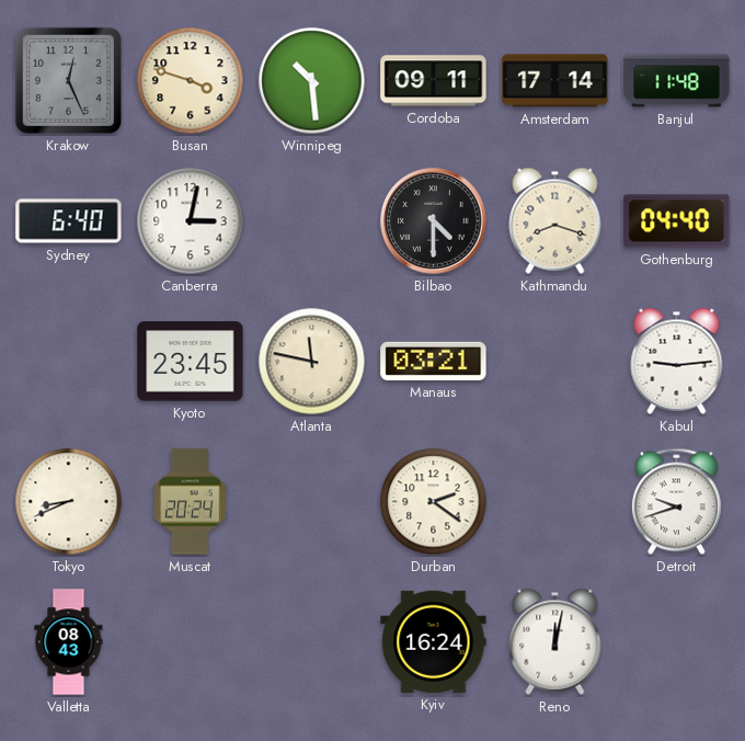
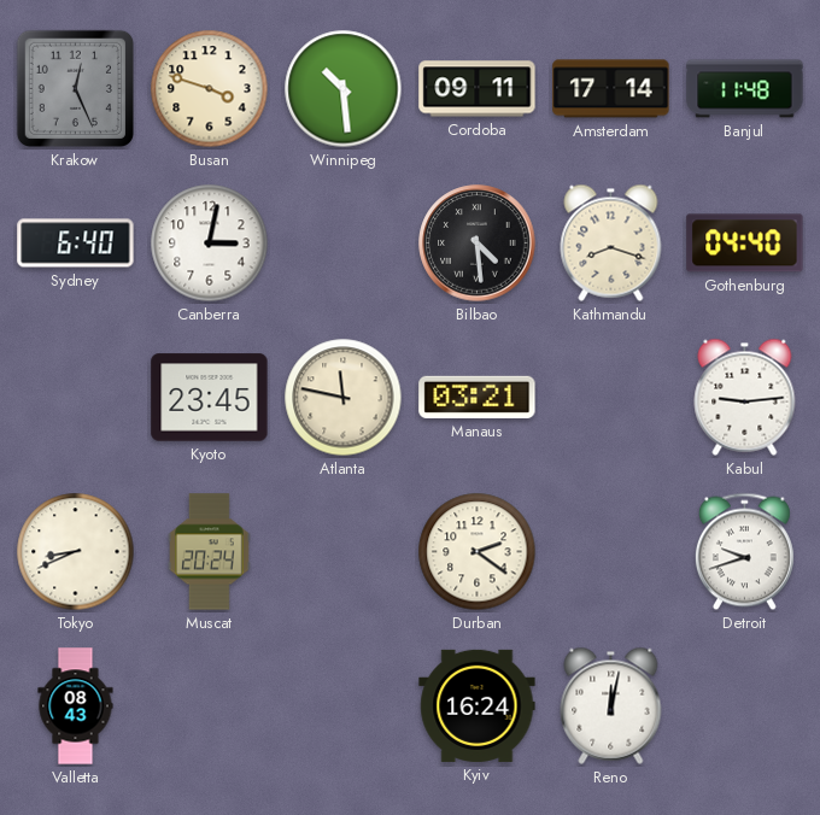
Bilbao: 4:30 -> 4:29
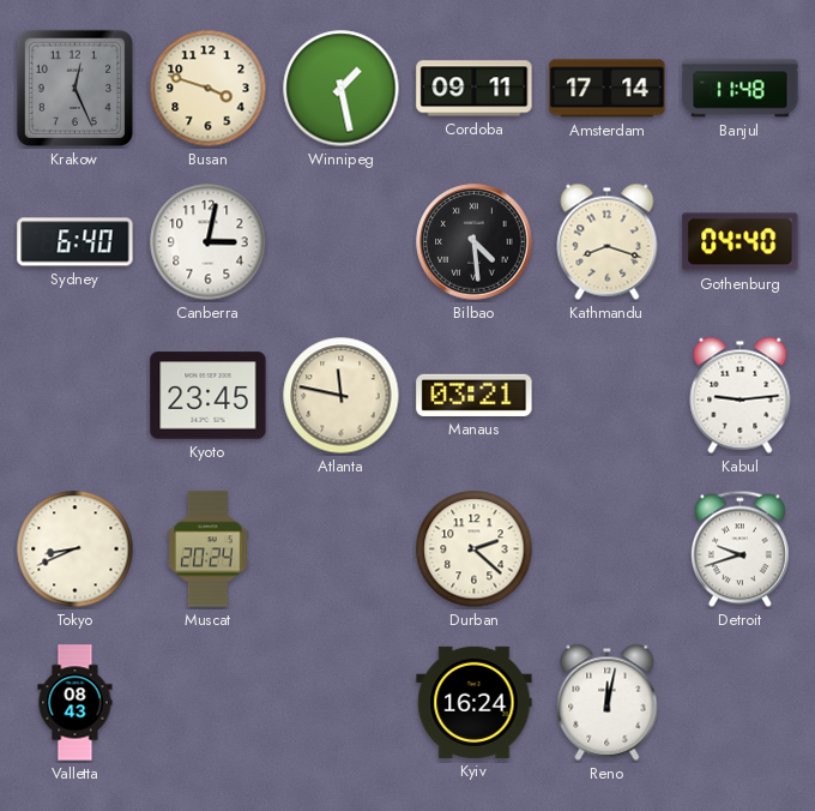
Winnipeg: 10:29 -> 1:28
Durban: 2:21 -> 2:22
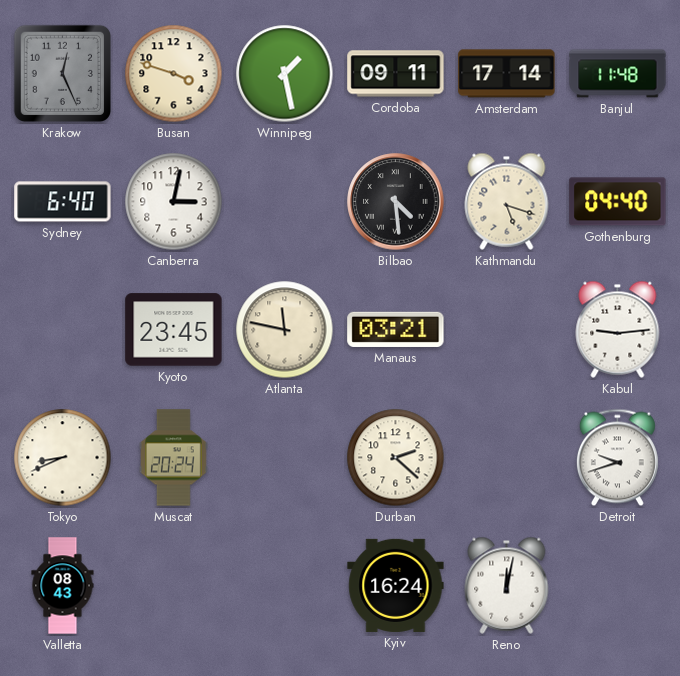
Kathmandu: 8:18 -> 5:18
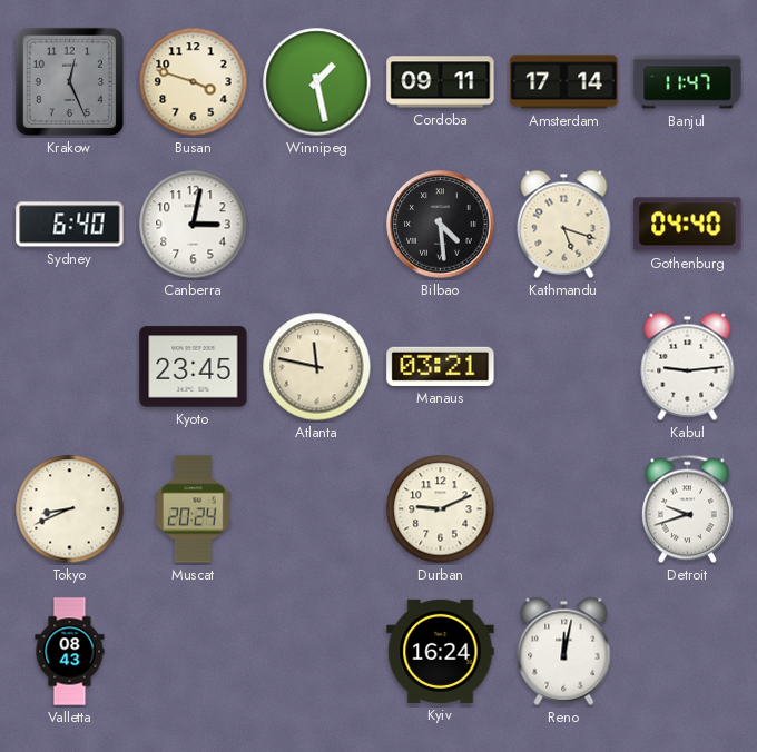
Banjul: 11:48 -> 11:47
Durban: 2:22 -> 9:11
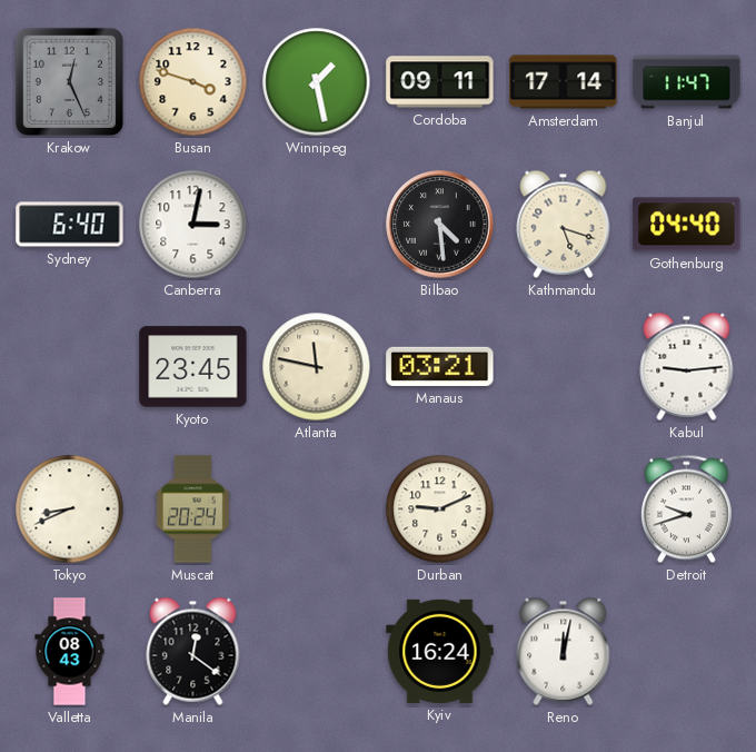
Manila: none -> 12:21
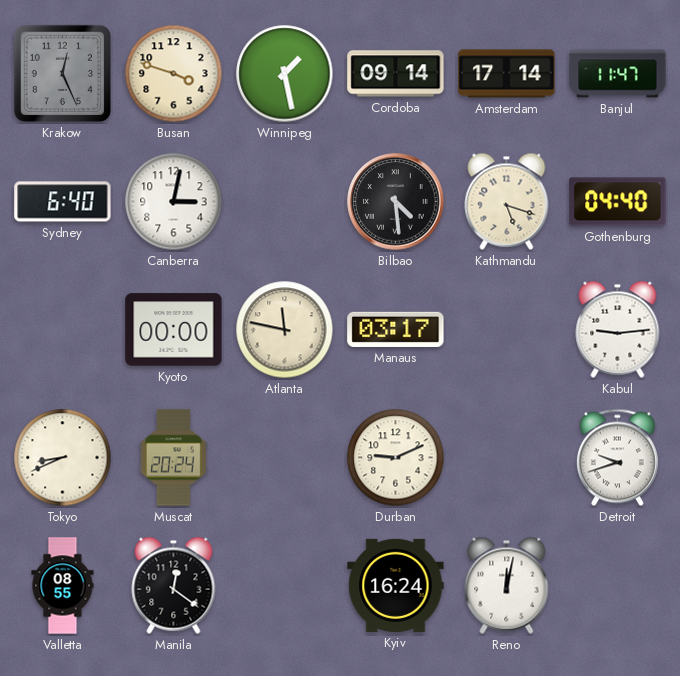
Cordoba: 09:11 -> 09:14
Kyoto: 23:45 -> 00:00
Manaus: 03:21 -> 03:17
Valletta: 08:43 -> 08:55
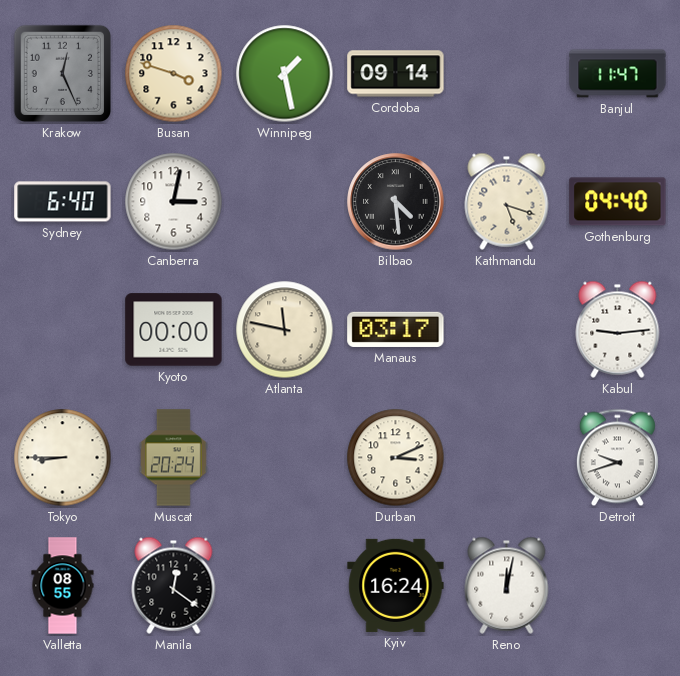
Amsterdam: 17:14 -> none
Tokyo: 8:41 -> 8:45
Durban: 9:11 -> 3:11
